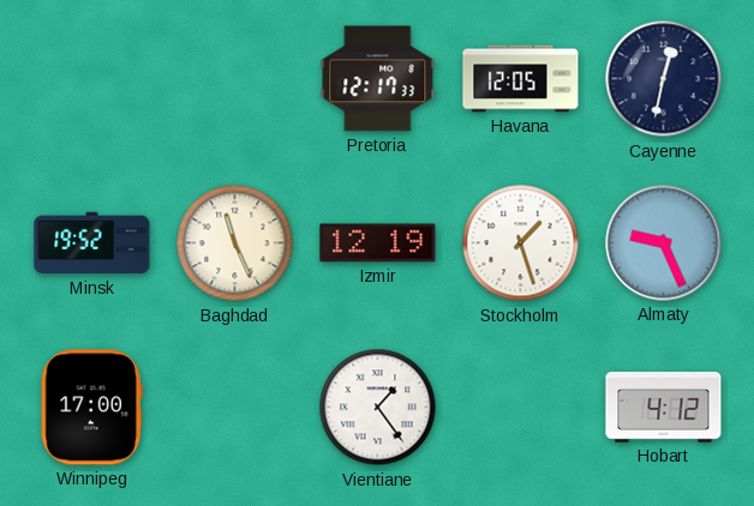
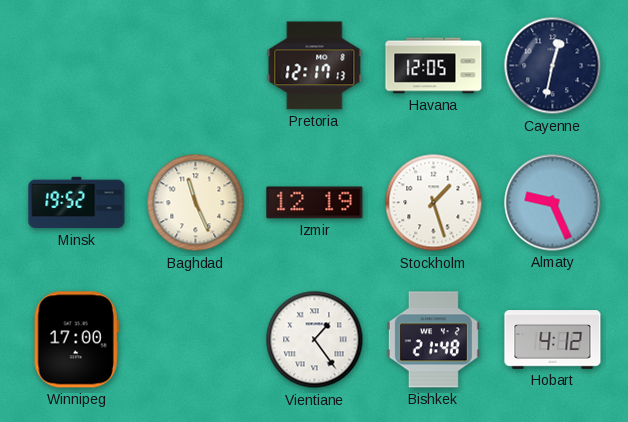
Pretoria: 12:17:33 -> 12:17:13
Bishkek: none -> 21:48
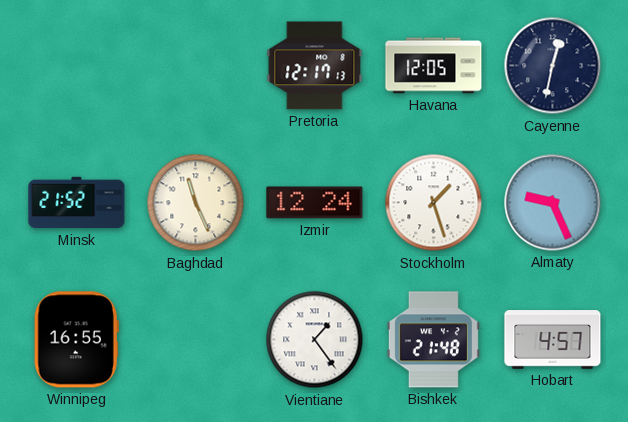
Minsk: 19:52 -> 21:52
Izmir: 12:19 -> 12:24
Winnipeg: 17:00 -> 16:55
Hobart: 4:12 -> 4:57
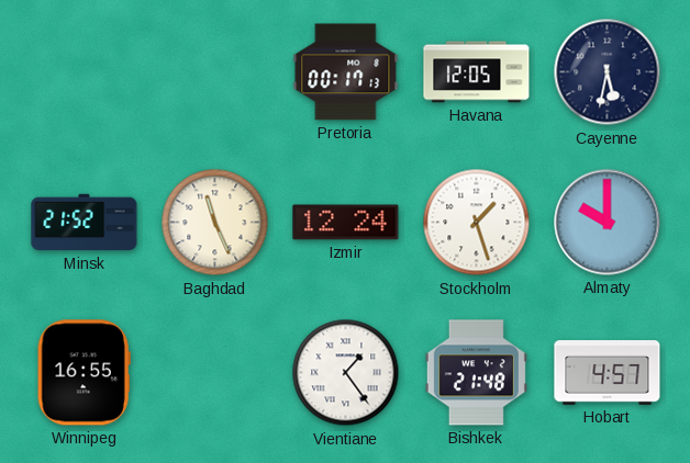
Pretoria: 12:17 -> 00:17
Cayenne: 12:32 -> 5:32
Almaty: 9:26 -> 10:00
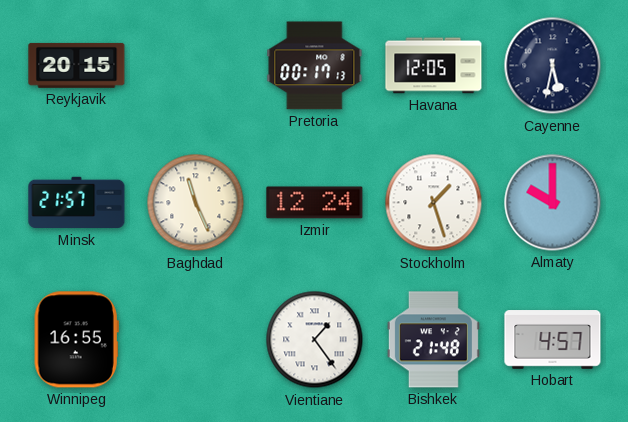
Reykjavik: none -> 20:15
Minsk: 21:52 -> 21:57
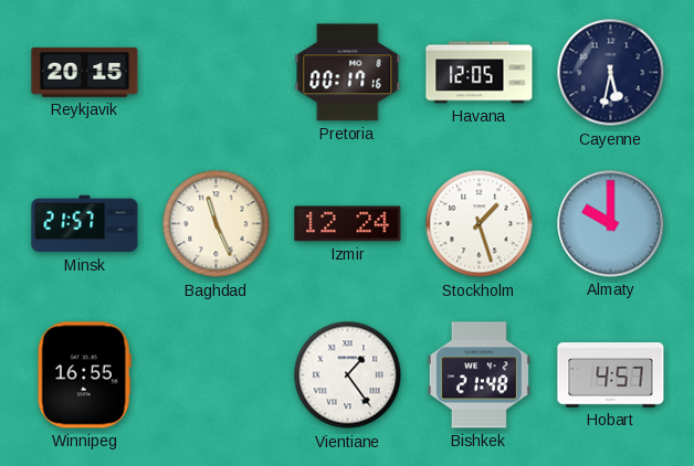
Pretoria: 00:17:13 -> 00:17:16
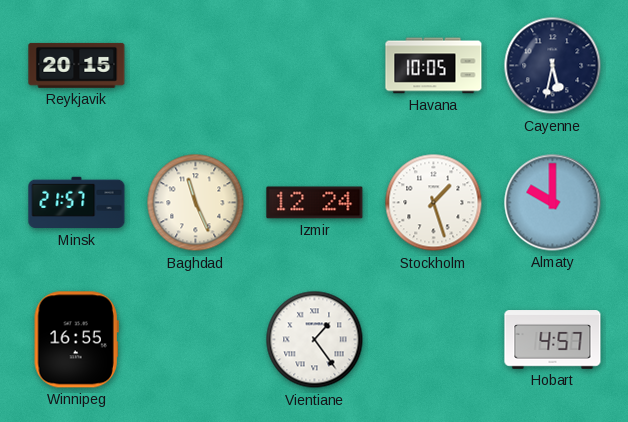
Pretoria: 00:17 -> none
Havana: 12:05 -> 10:05
Bishkek: 21:48 -> none
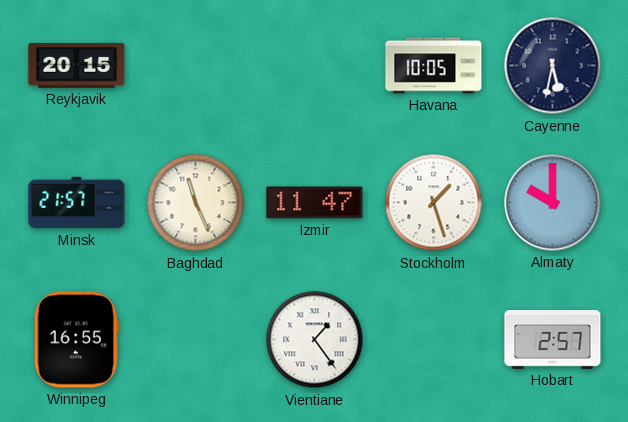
Izmir: 12:24 -> 11:47
Hobart: 4:57 -> 2:57
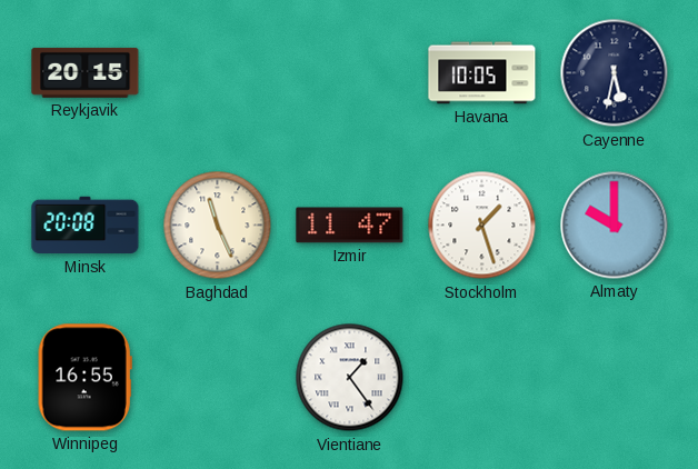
Minsk: 21:57 -> 20:08
Hobart: 2:57 -> none
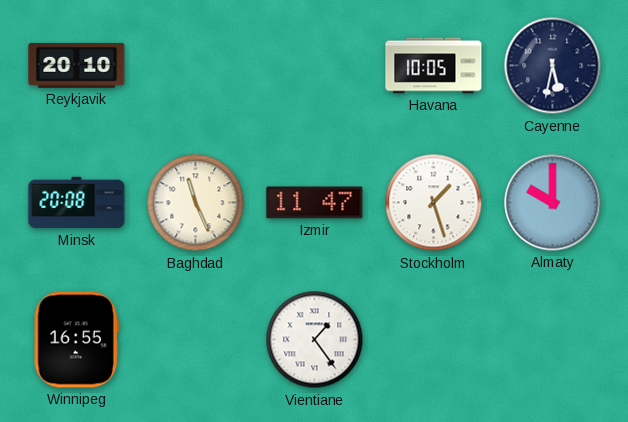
Reykjavik: 20:15 -> 20:10
